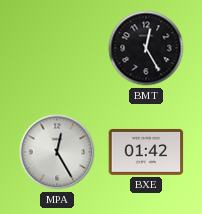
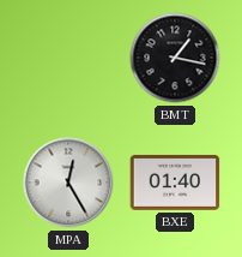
BMT: 12:25 -> 1:17
BXE: 01:42 -> 01:40
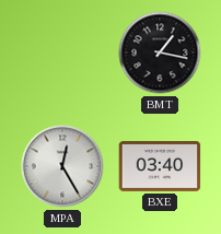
BXE: 01:40 -> 03:40
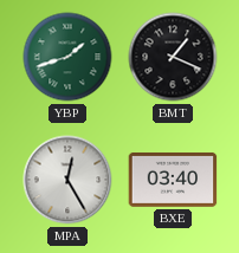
YBP: none -> 1:42
BMT: 1:17 -> 1:19
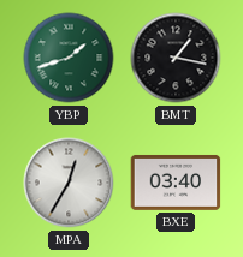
BMT: 1:19 -> 1:17
MPA: 12:25 -> 12:35
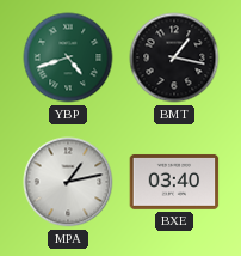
YBP: 1:42 -> 4:42
MPA: 12:35 -> 1:13
